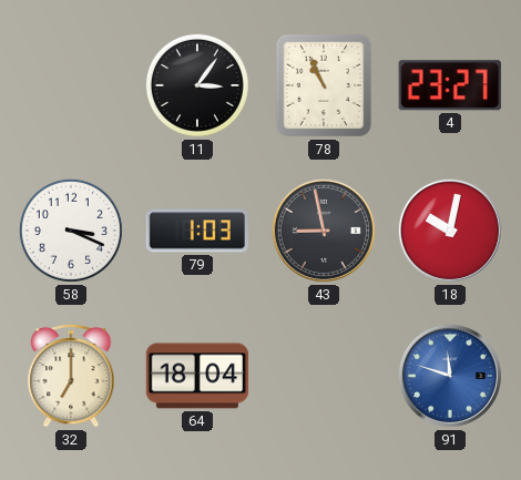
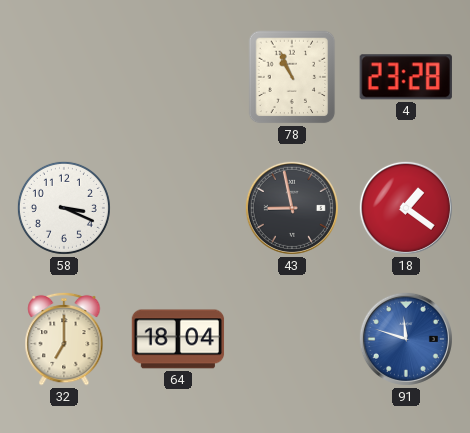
11: 3:06 -> none
4: 23:27 -> 23:28
79: 1:03 -> none
18: 10:02 -> 1:21
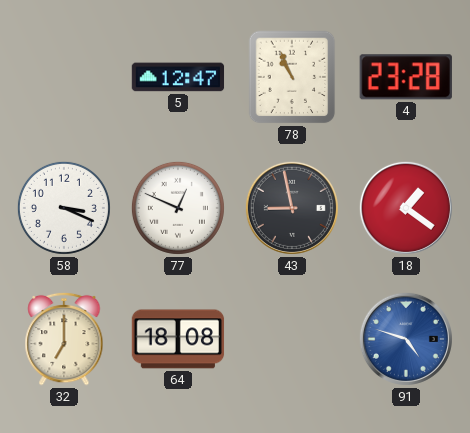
5: none -> 12:47
77: none -> 12:49
64: 18:04 -> 18:08
91: 11:48 -> 4:48
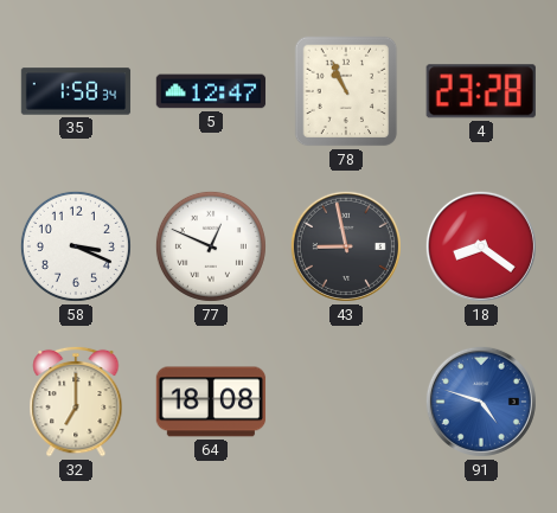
35: none -> 1:58
18: 1:21 -> 8:21
